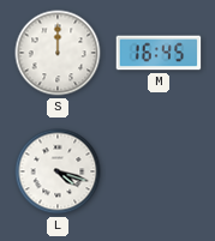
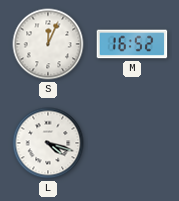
S: 12:00 -> 12:04
M: 16:45 -> 16:52
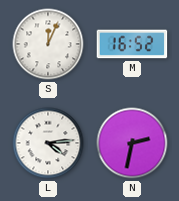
L: 4:18 -> 4:14
N: none -> 2:32
